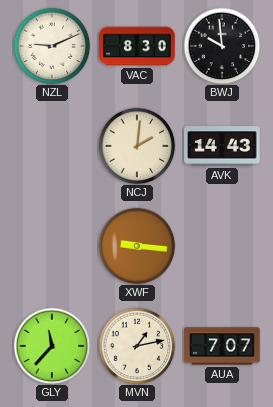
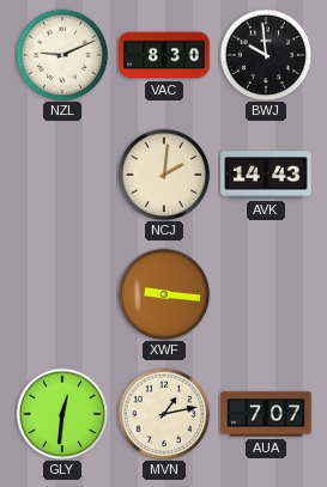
GLY: 11:37 -> 12:31
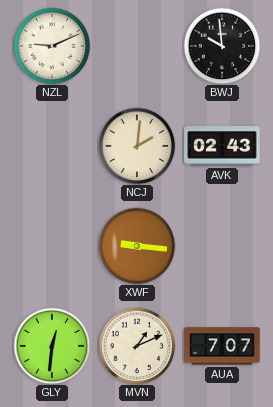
VAC: 8:30 -> none
AVK: 14:43 -> 02:43
MVN: 1:13 -> 1:11
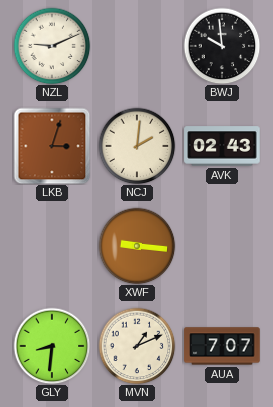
LKB: none -> 3:03
GLY: 12:31 -> 8:31
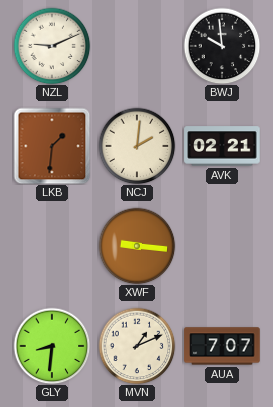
LKB: 3:03 -> 1:31
AVK: 02:43 -> 02:21
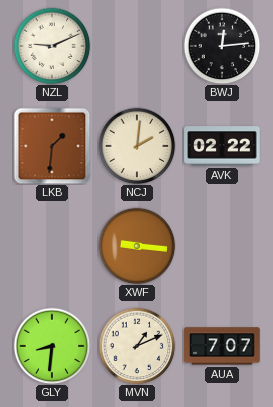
BWJ: 9:59 -> 12:14
AVK: 02:21 -> 02:22
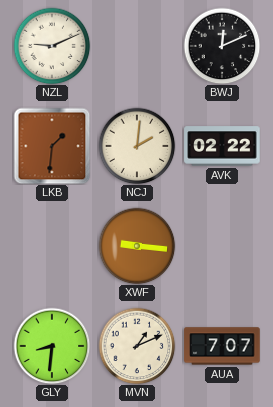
BWJ: 12:14 -> 12:11
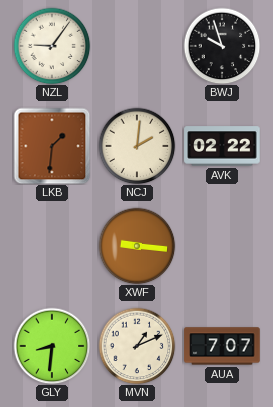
NZL: 9:11 -> 9:06
BWJ: 12:11 -> 9:57
